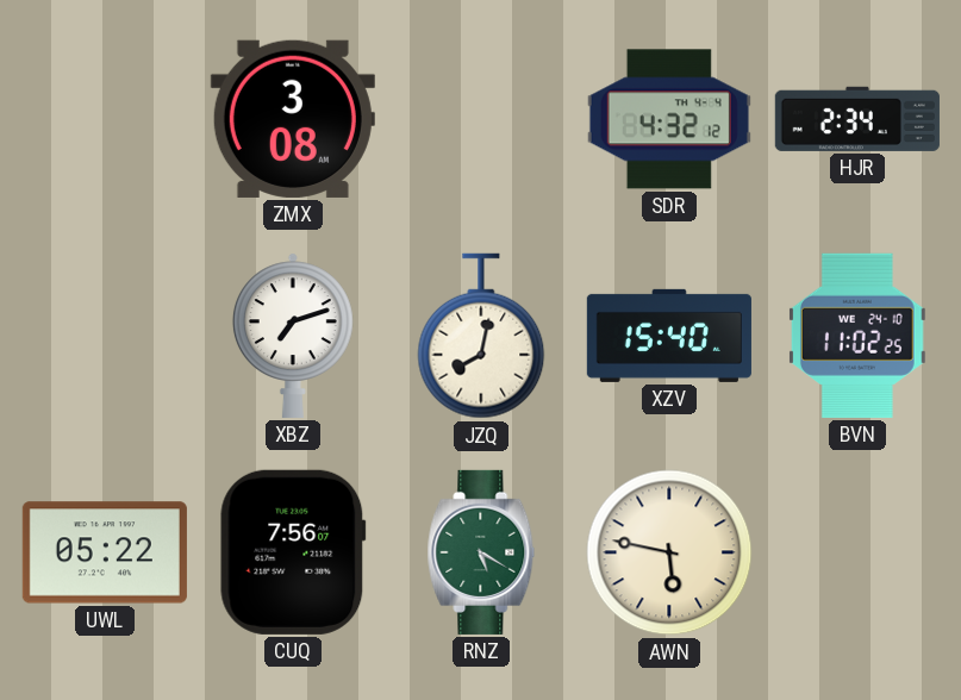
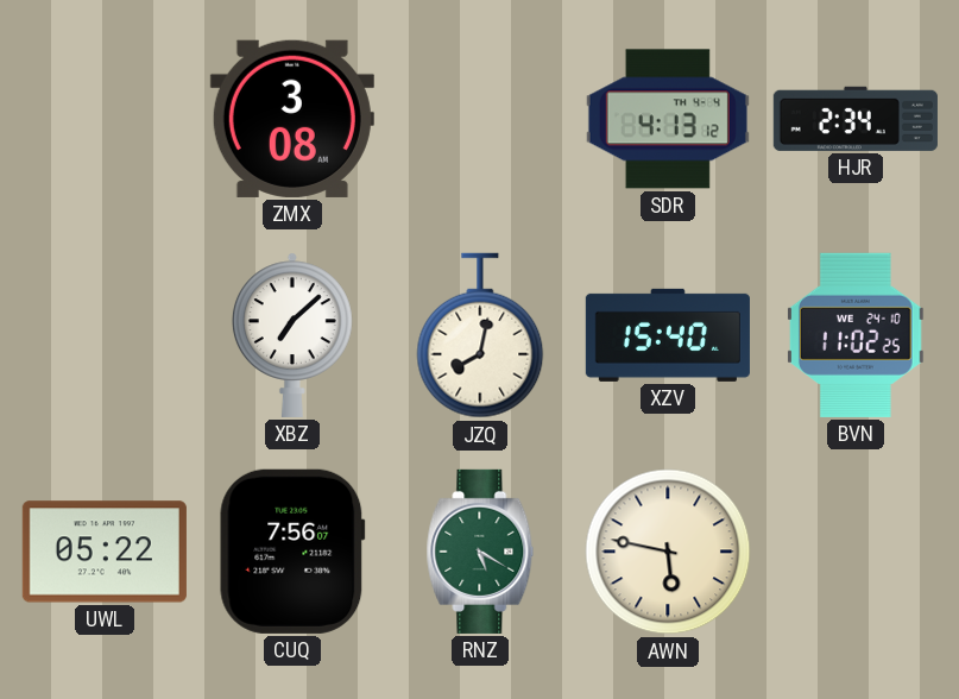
SDR: 4:32 -> 4:13
XBZ: 7:12 -> 7:08
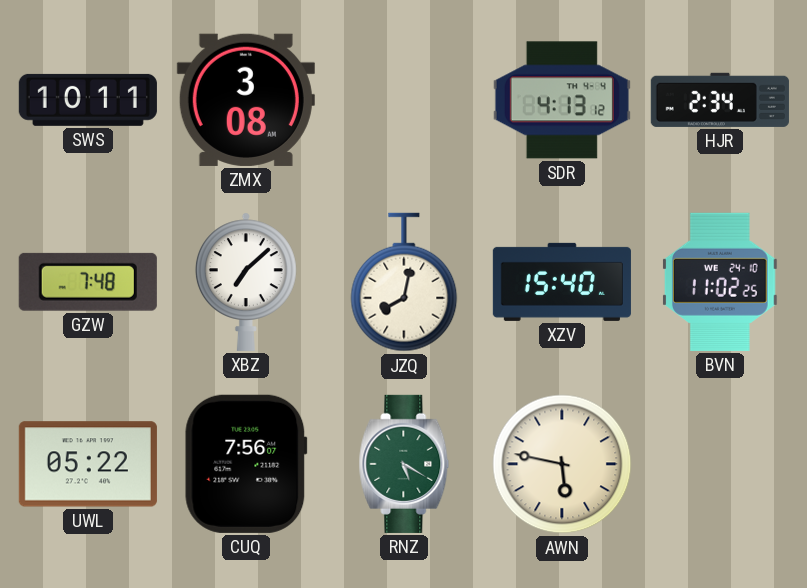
SWS: none -> 10:11
GZW: none -> 7:48
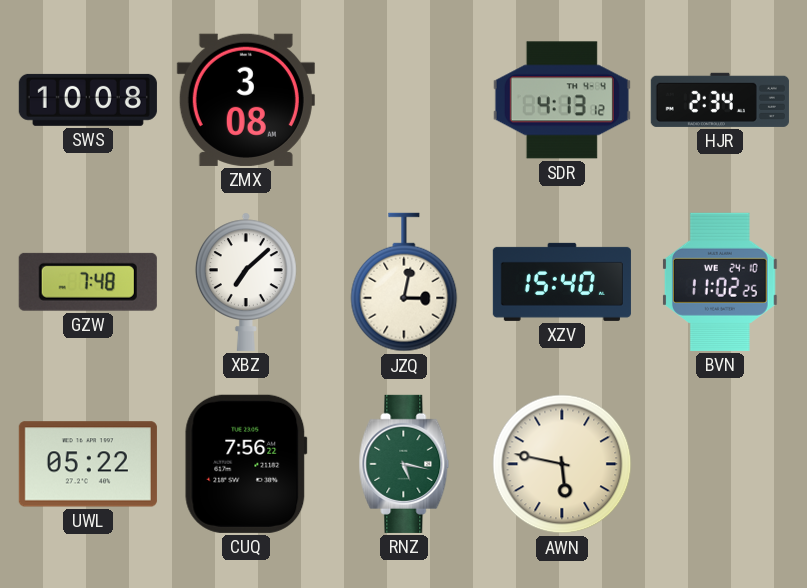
SWS: 10:11 -> 10:08
JZQ: 8:02 -> 3:02
CUQ: 7:56:07 -> 7:56:22
RNZ: 5:20 -> 5:17
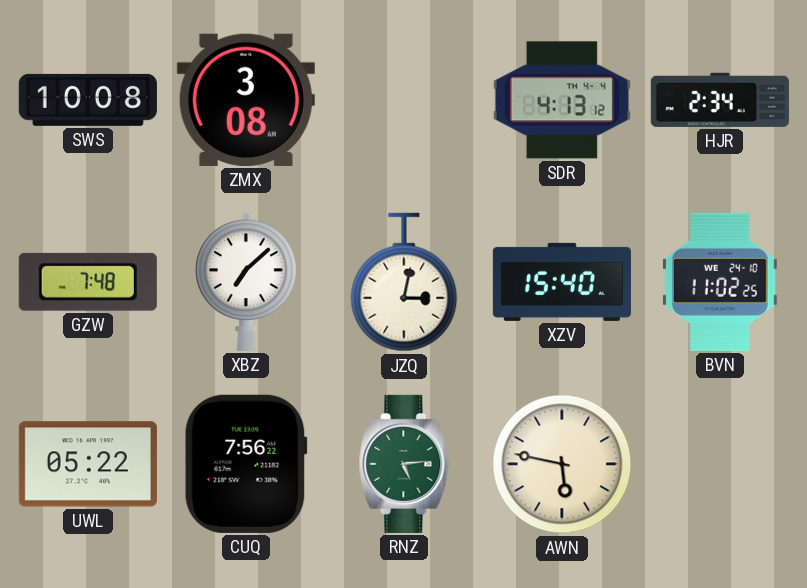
RNZ: 5:17 -> 5:14
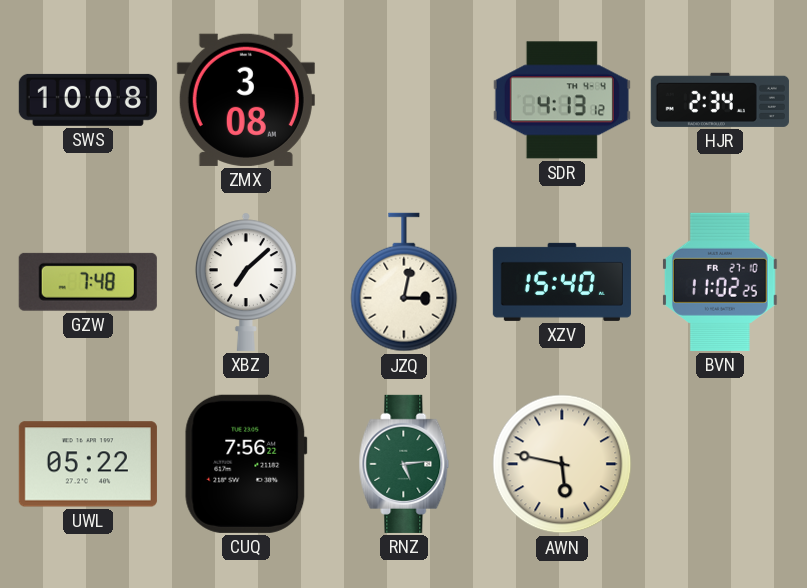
BVN date: WE 24-10 -> FR 27-10
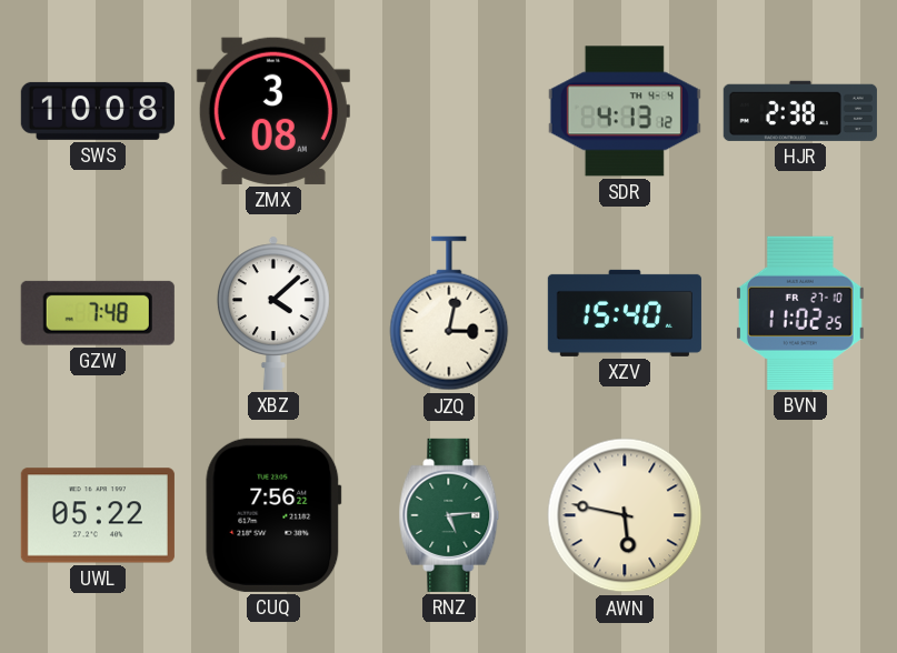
HJR: 2:34 -> 2:38
XBZ: 7:08 -> 4:08
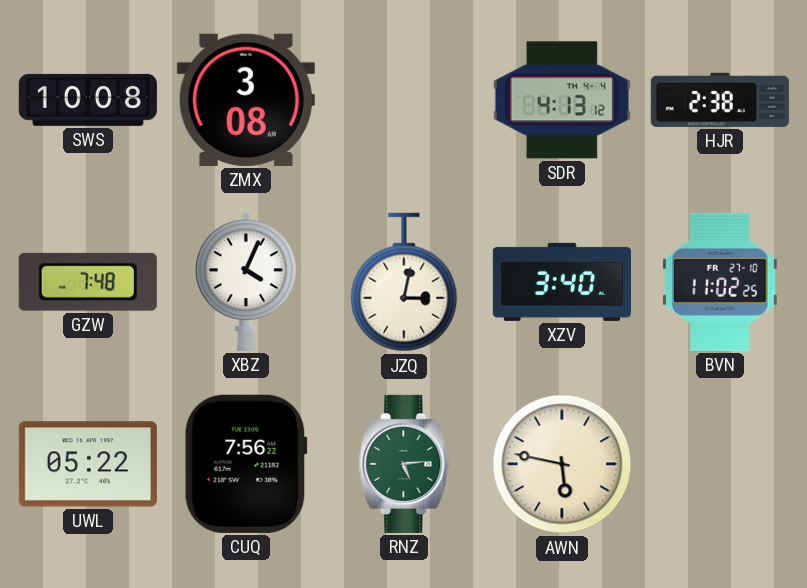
XBZ: 4:08 -> 4:04
XZV: 15:40 -> 3:40
